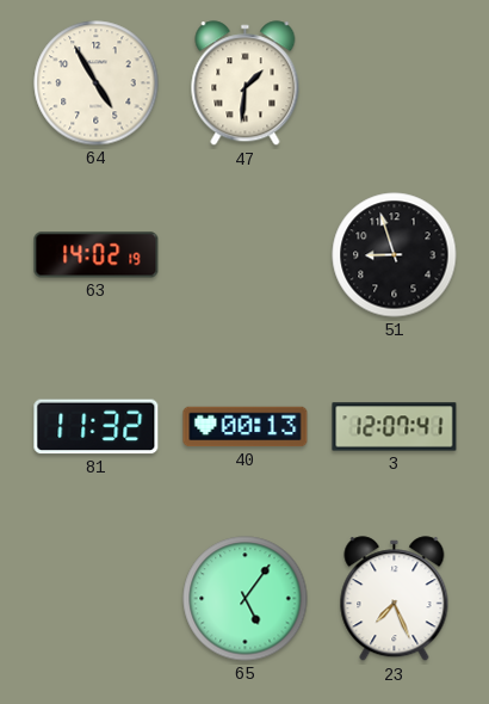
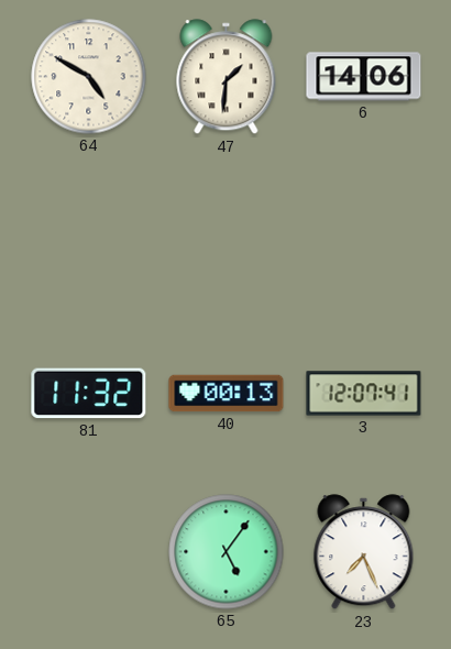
64: 4:55 -> 4:50
6: none -> 14:06
63: 14:02 -> none
51: 8:57 -> none
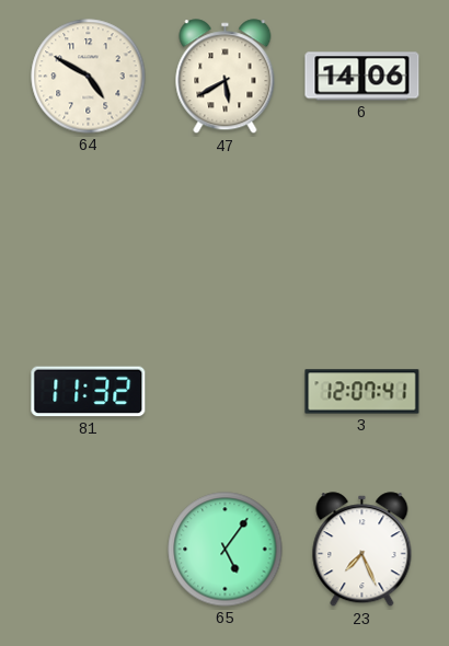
47: 1:31 -> 5:40
40: 00:13 -> none
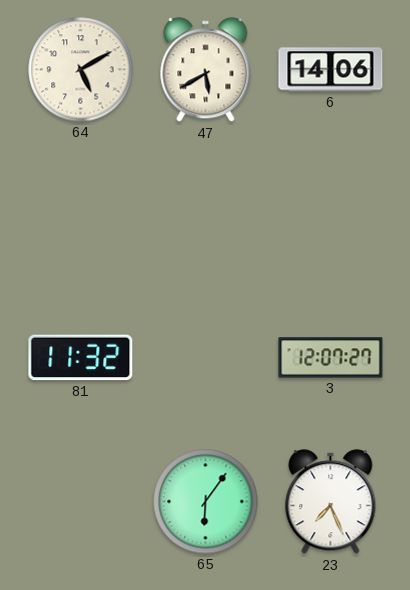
64: 4:50 -> 5:10
3: 12:07:41 -> 12:07:27
65: 5:06 -> 6:06
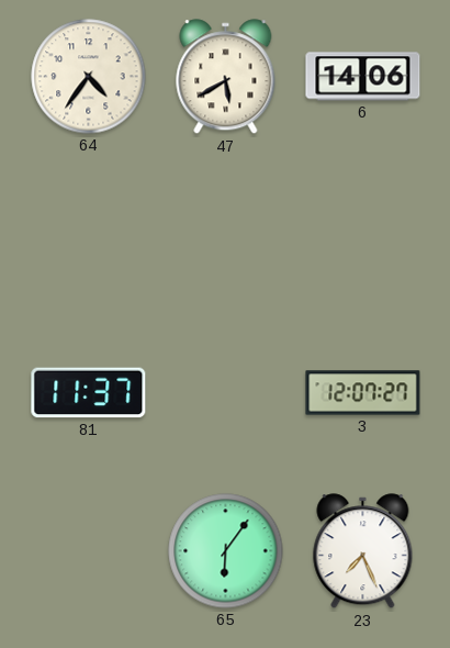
64: 5:10 -> 4:36
81: 11:32 -> 11:37
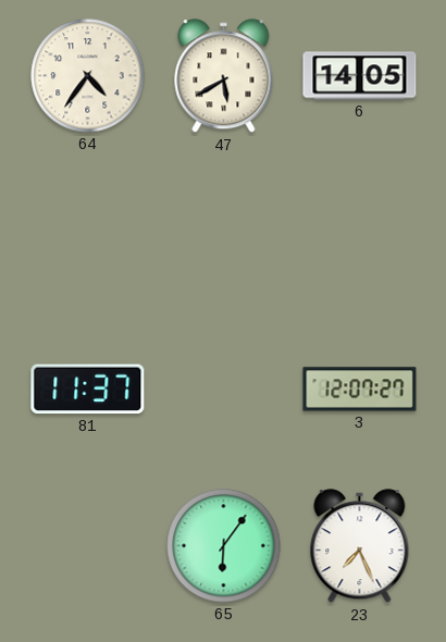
6: 14:06 -> 14:05
